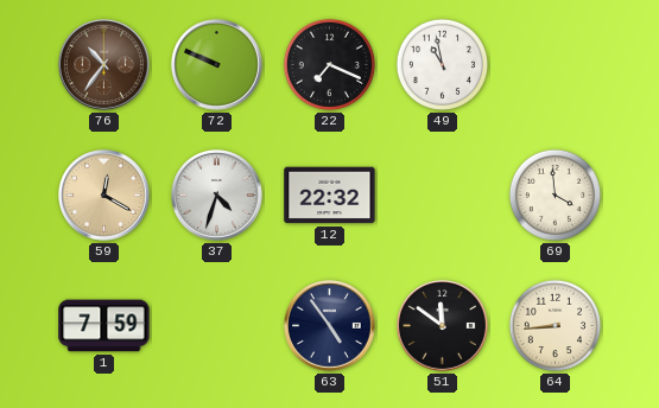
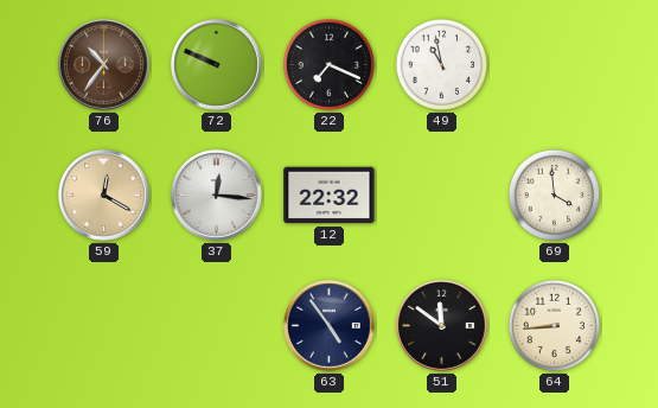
37: 4:33 -> 12:16
1: 7:59 -> none
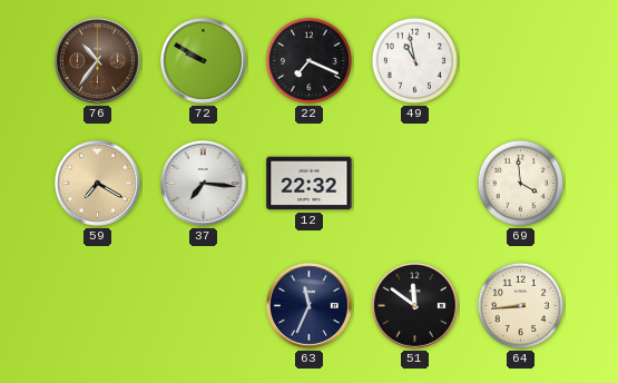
72: 9:49 -> 9:50
59: 12:20 -> 7:20
37: 12:16 -> 7:16
63: 4:54 -> 11:34
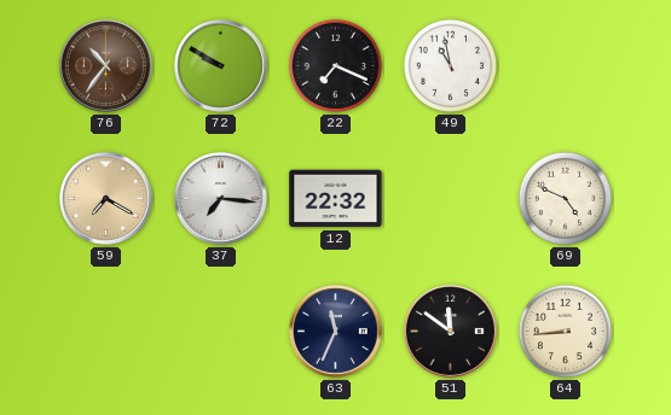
69: 3:59 -> 4:49
